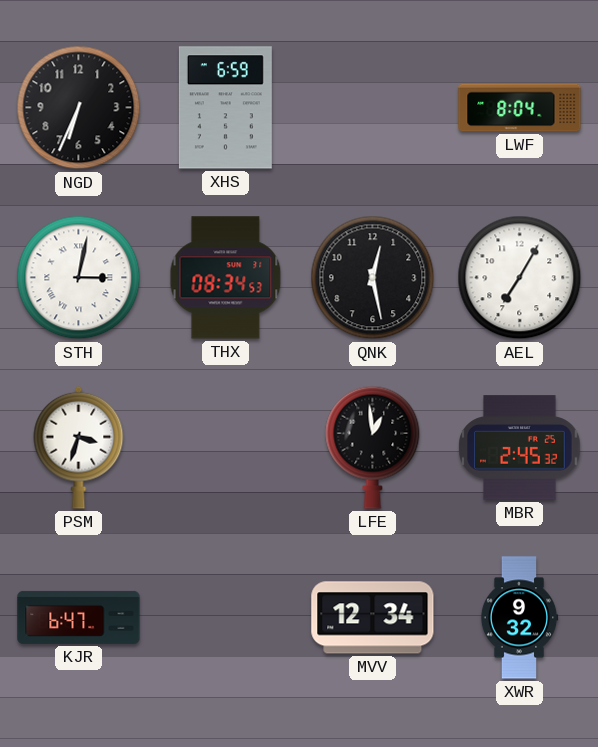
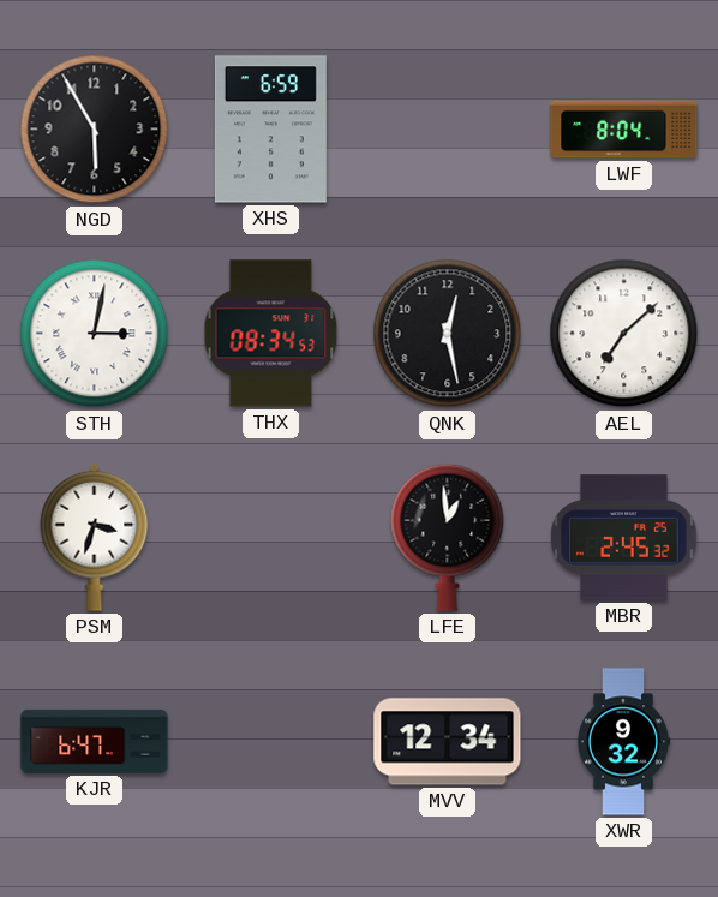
NGD: 6:34 -> 5:55
AEL: 7:05 -> 7:08
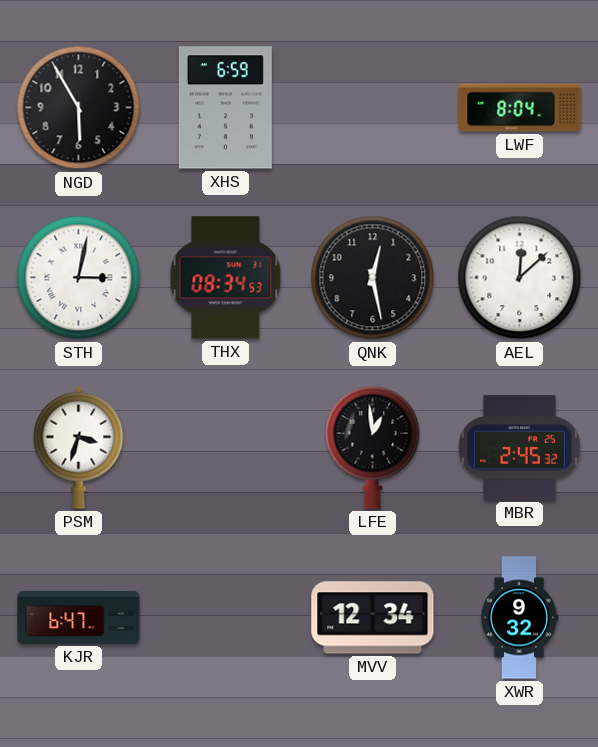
AEL: 7:08 -> 12:08
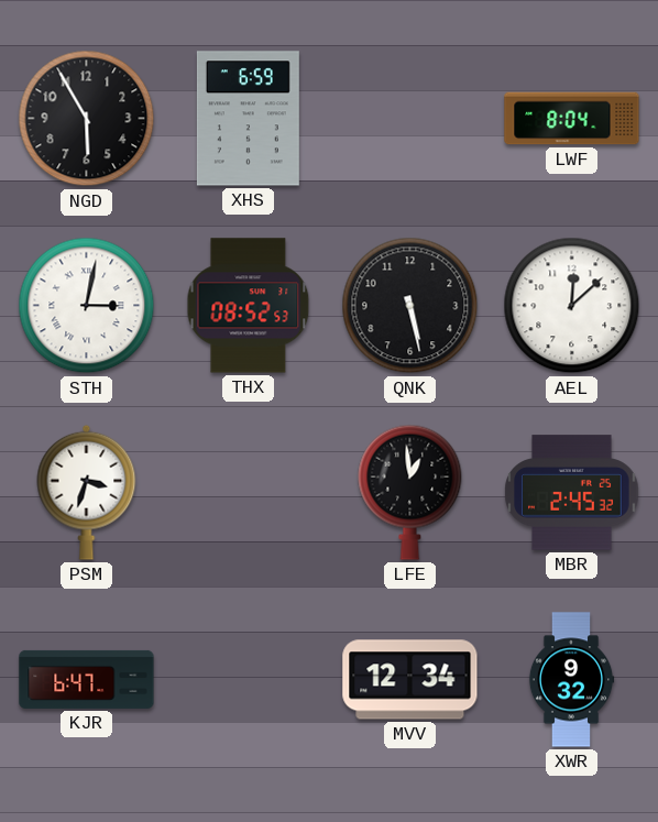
THX: 08:34 -> 08:52
QNK: 12:28 -> 5:28
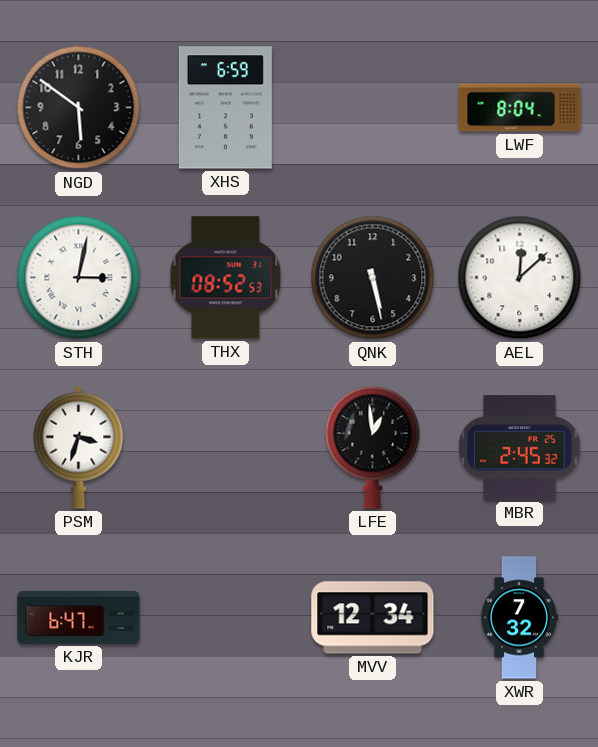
NGD: 5:55 -> 5:51
XWR: 9:32 -> 7:32
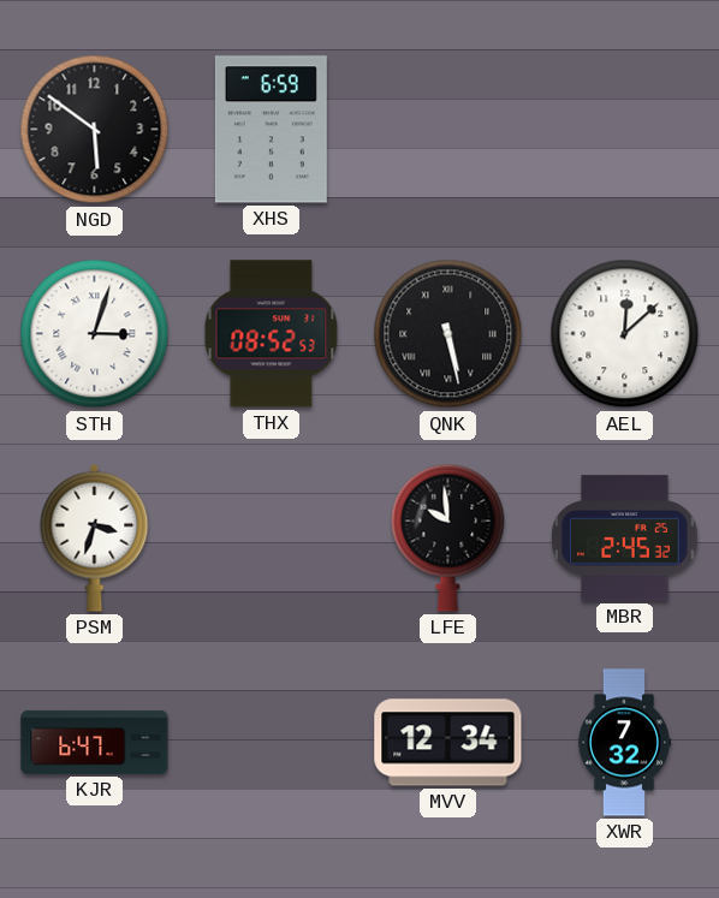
LWF: 8:04 -> none
STH: 3:02 -> 3:03
QNK numerals: Arabic -> Roman
LFE: 12:59 -> 9:59
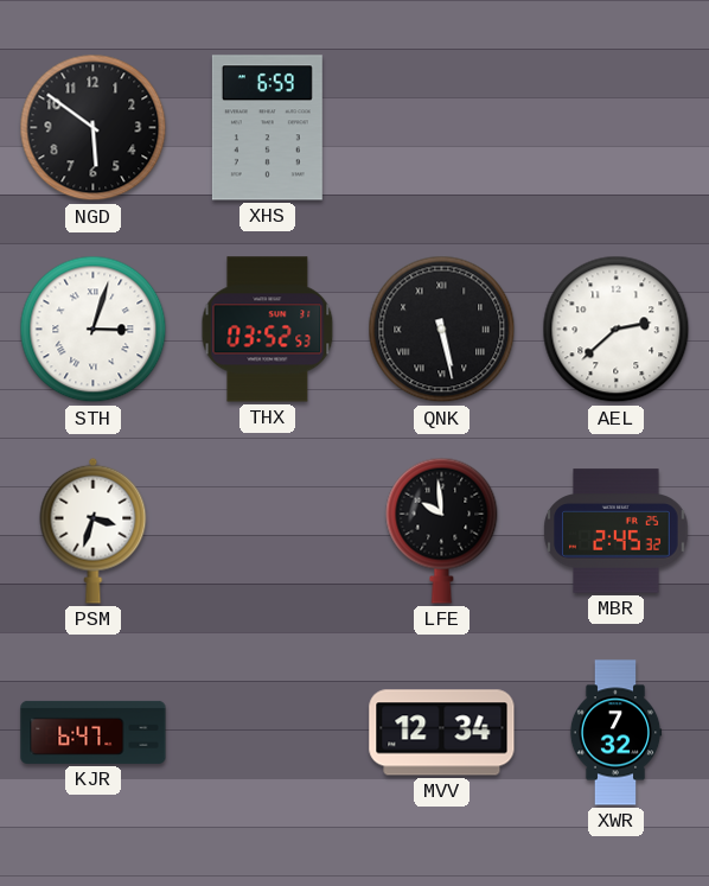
THX: 08:52 -> 03:52
AEL: 12:08 -> 2:38
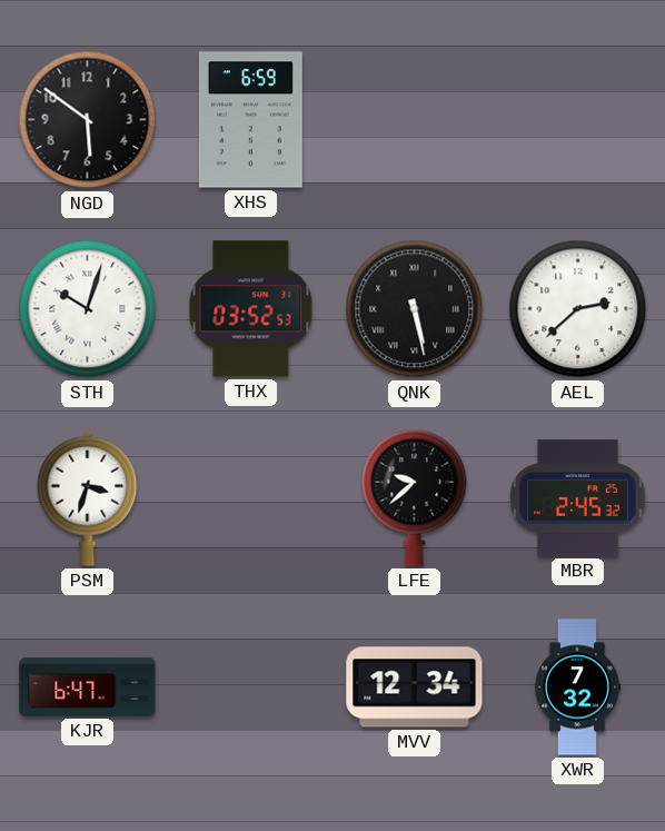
STH: 3:03 -> 10:03
LFE: 9:59 -> 9:38
